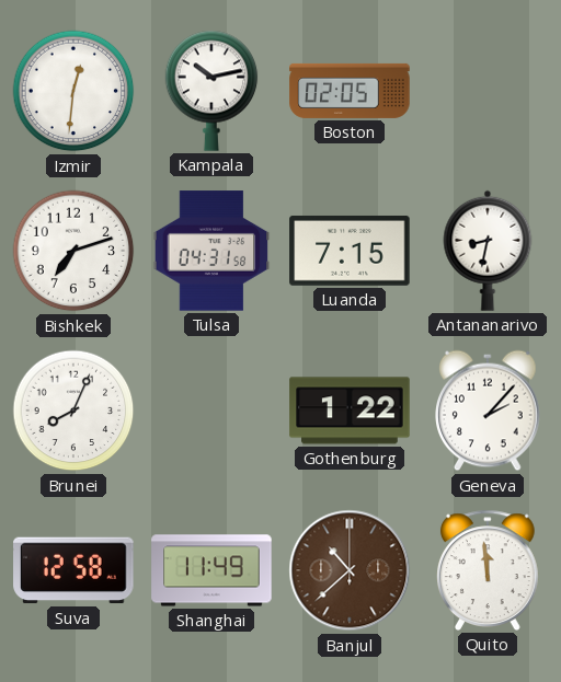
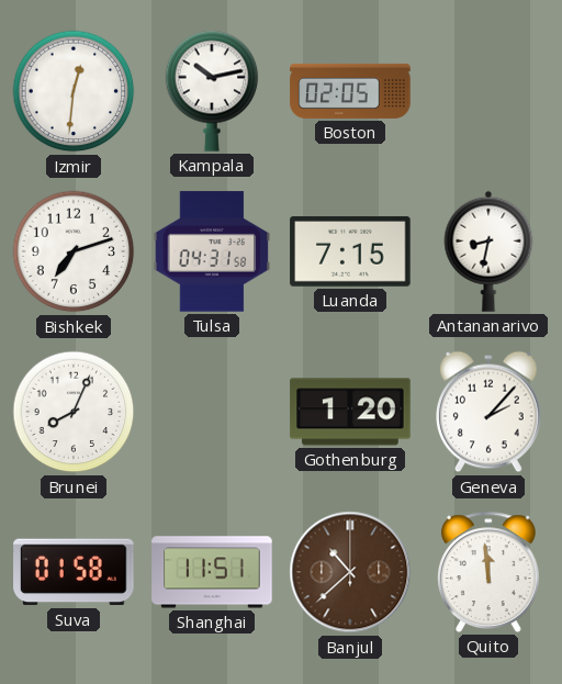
Gothenburg: 1:22 -> 1:20
Suva: 12:58 -> 01:58
Shanghai: 11:49 -> 11:51
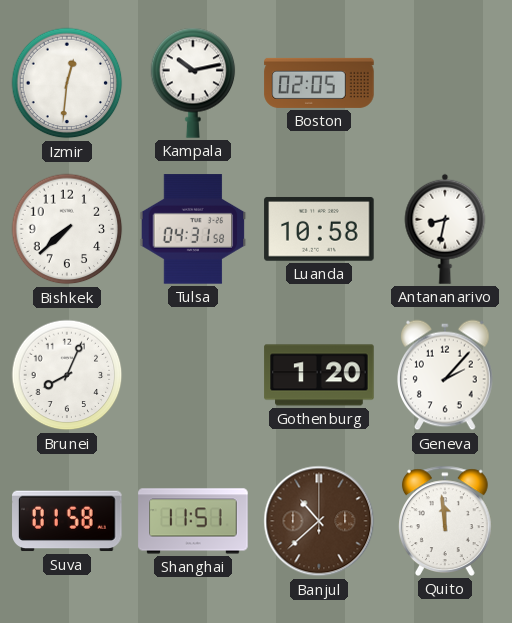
Bishkek: 7:12 -> 7:38
Luanda: 7:15 -> 10:58
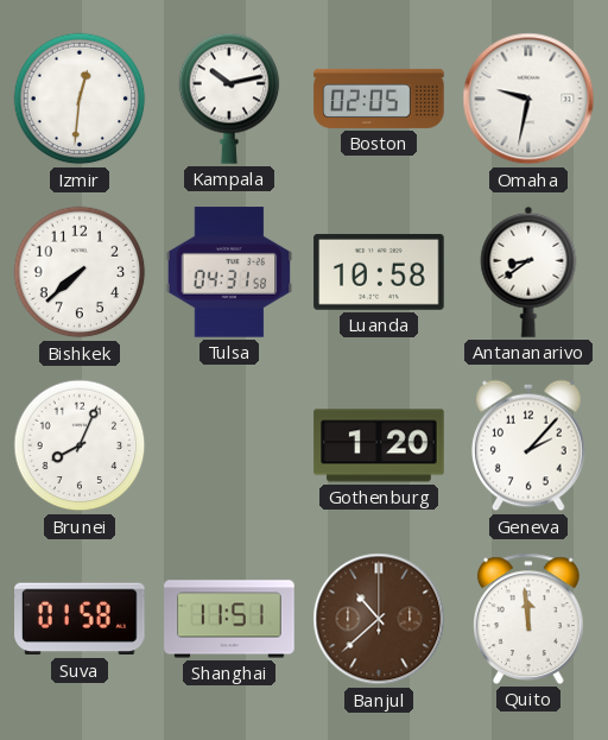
Omaha: none -> 9:32
Antananarivo: 8:32 -> 8:39
